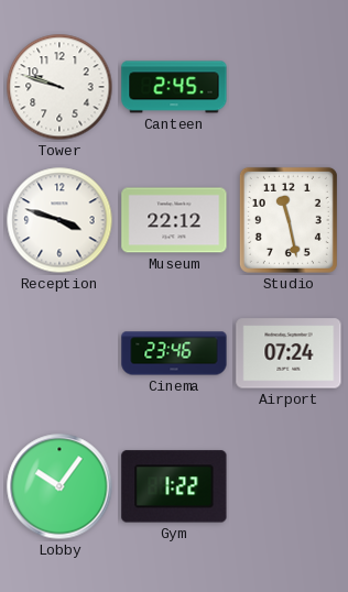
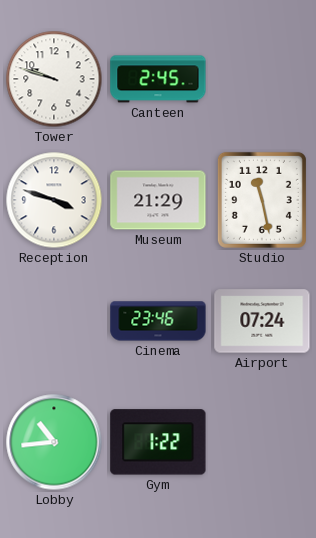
Museum: 22:12 -> 21:29
Lobby: 10:06 -> 10:44
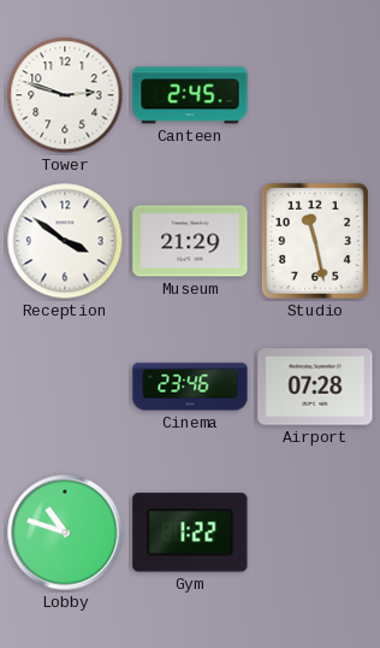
Tower: 9:48 -> 2:48
Reception: 3:48 -> 3:51
Airport: 07:24 -> 07:28
Lobby: 10:44 -> 10:48
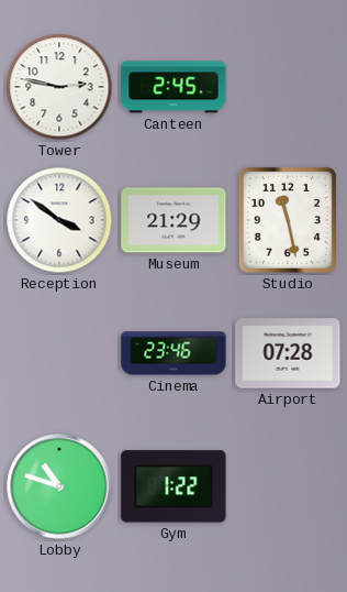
Tower: 2:48 -> 2:47
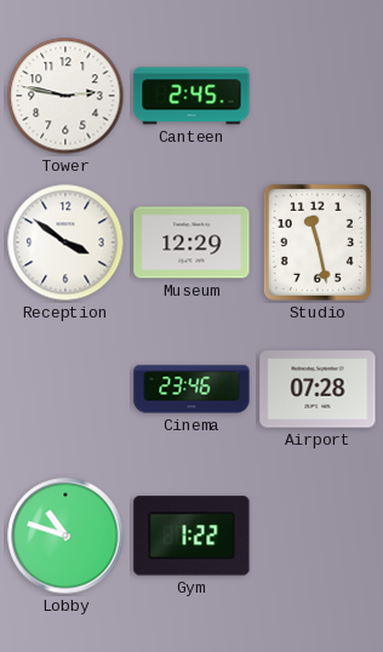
Museum: 21:29 -> 12:29
